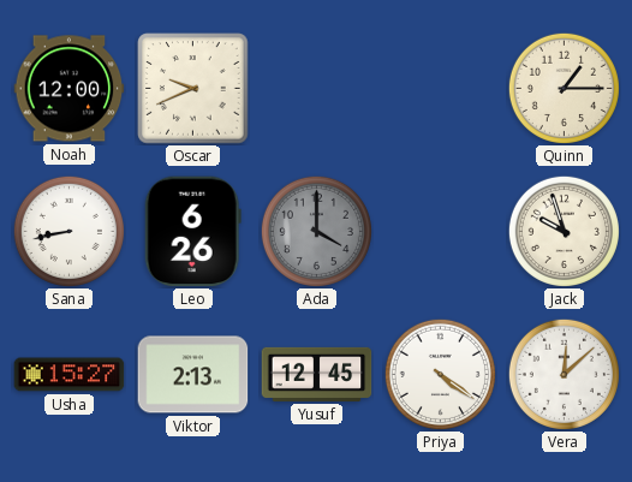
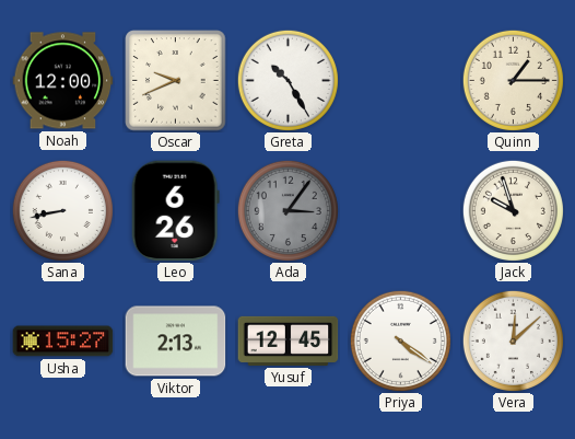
Greta: none -> 10:25
Ada: 4:00 -> 3:06
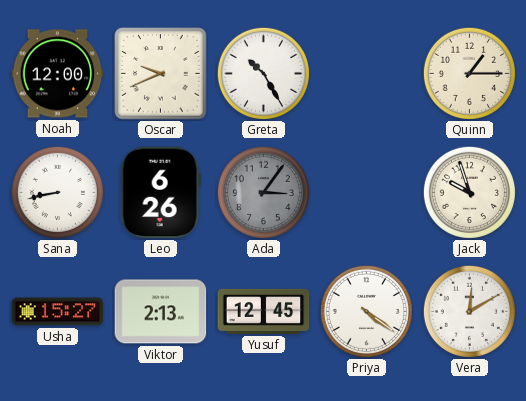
Vera: 12:08 -> 12:10
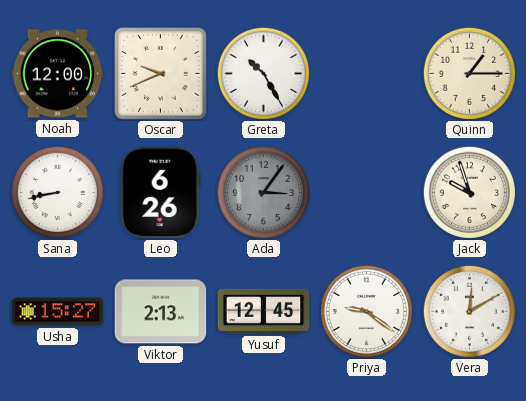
Priya: 4:21 -> 9:21
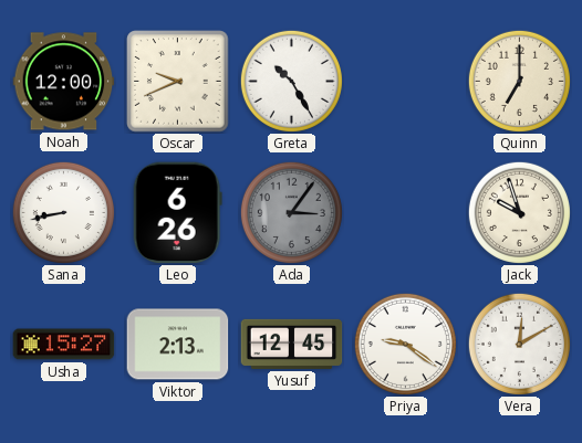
Quinn: 1:15 -> 7:00
